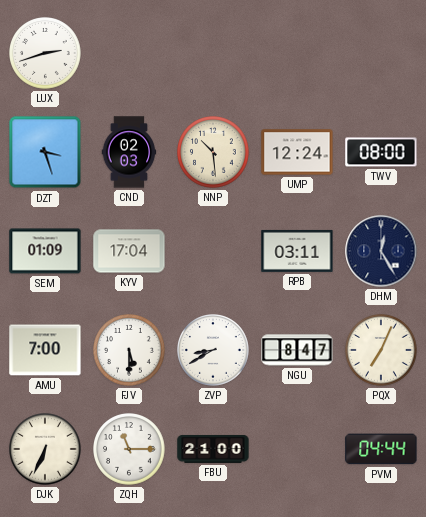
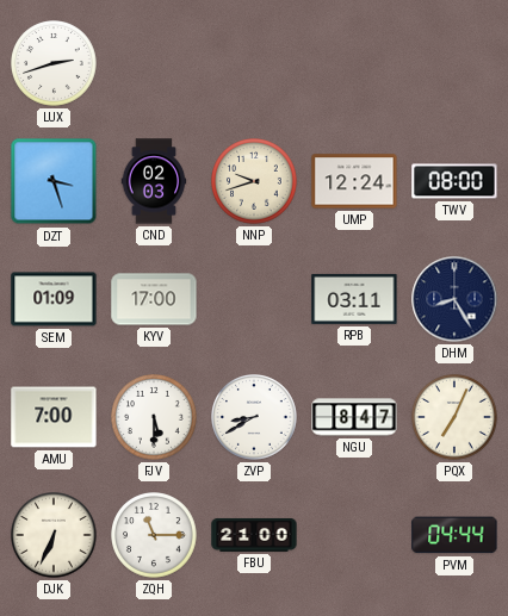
NNP: 10:29 -> 9:42
KYV: 17:04 -> 17:00
DHM: 12:25 -> 8:25
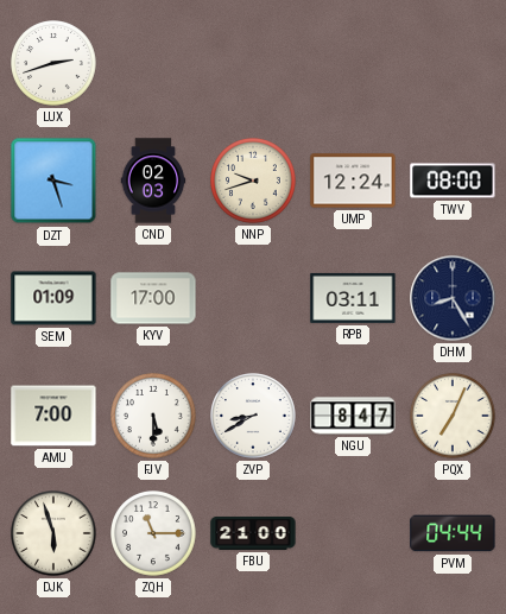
DJK: 6:34 -> 5:57
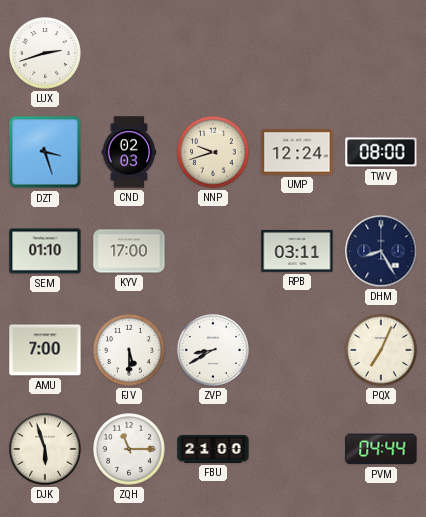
SEM: 01:09 -> 01:10
NGU: 8:47 -> none
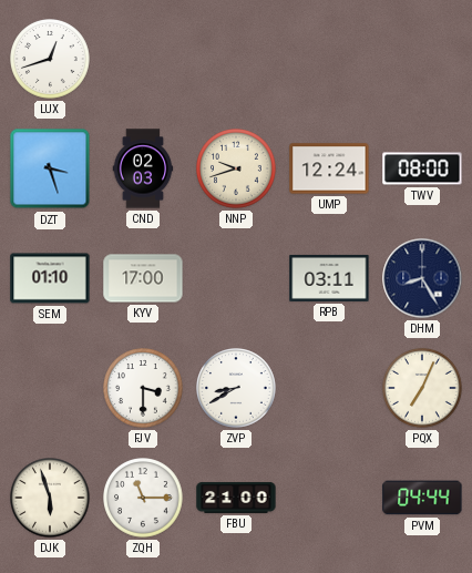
LUX: 2:42 -> 12:42
AMU: 7:00 -> none
FJV: 5:30 -> 3:30
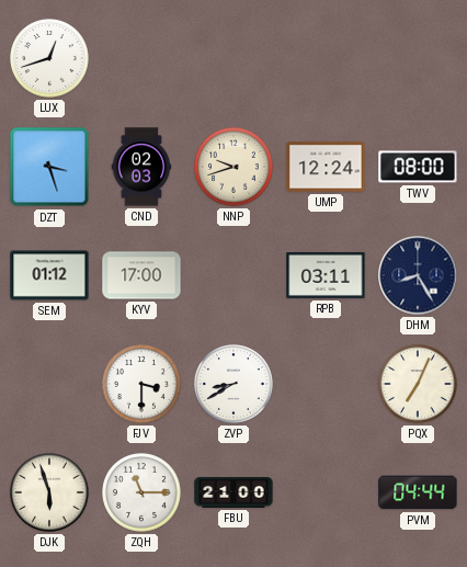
SEM: 01:10 -> 01:12
